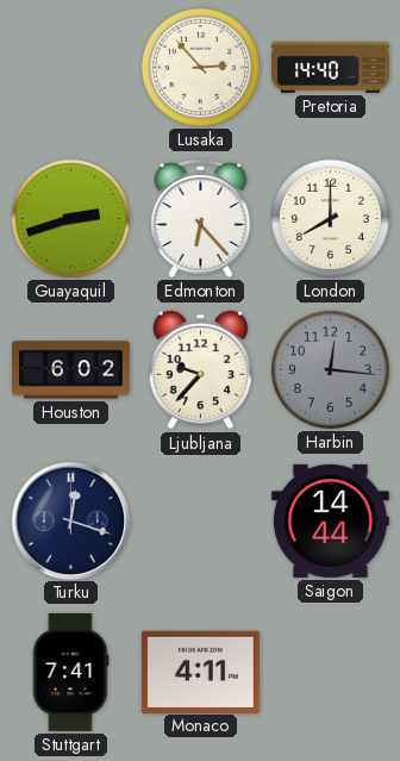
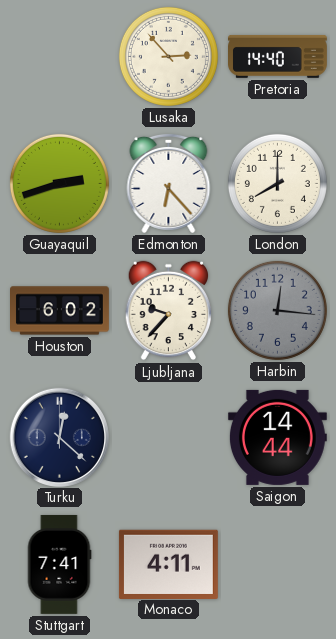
Turku: 12:18 -> 12:22
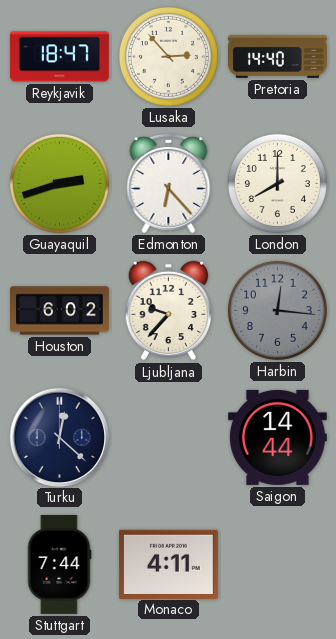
Reykjavik: none -> 18:47
Stuttgart: 7:41 -> 7:44
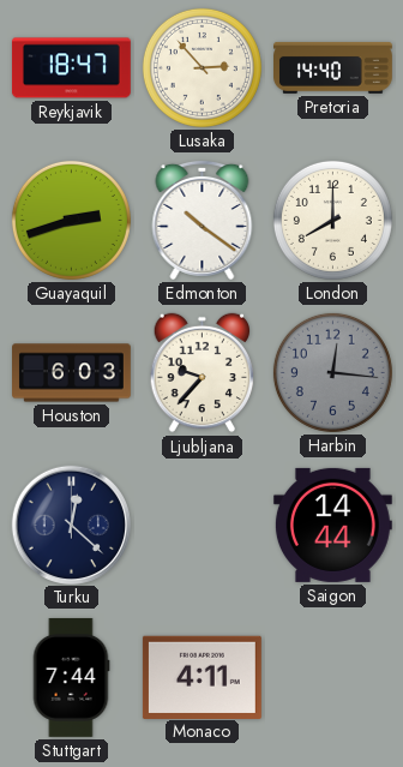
Edmonton: 6:23 -> 10:21
Houston: 6:02 -> 6:03
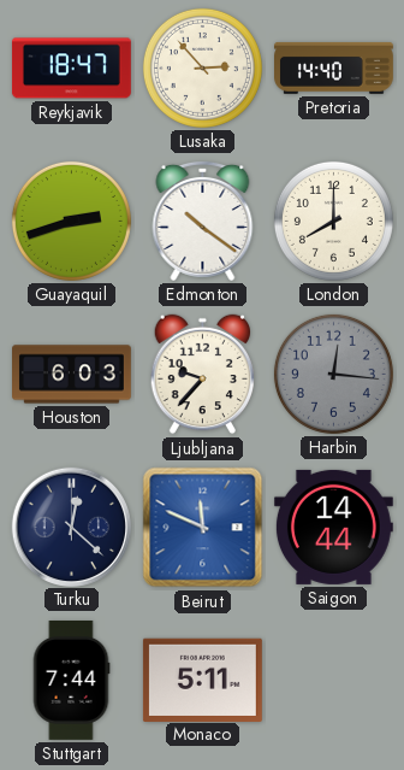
Beirut: none -> 11:49
Monaco: 4:11 -> 5:11
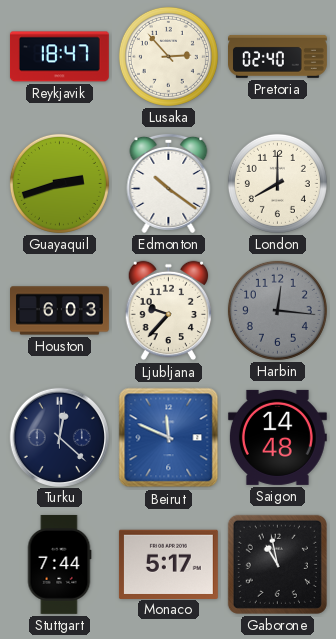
Pretoria: 14:40 -> 02:40
Saigon: 14:44 -> 14:48
Monaco: 5:11 -> 5:17
Gaborone: none -> 10:58
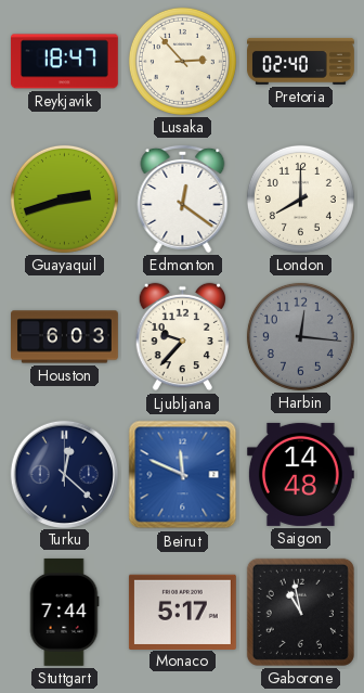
Edmonton: 10:21 -> 12:21
